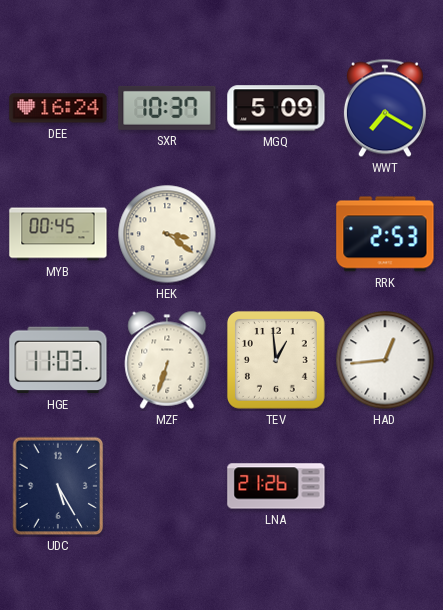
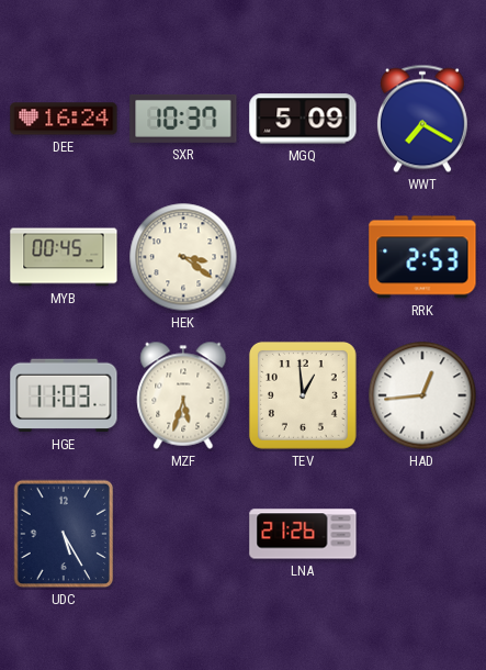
MZF: 6:33 -> 5:33
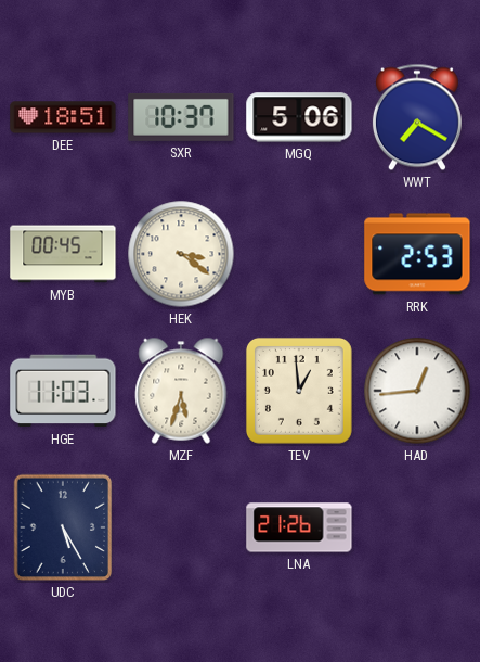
DEE: 16:24 -> 18:51
MGQ: 5:09 -> 5:06
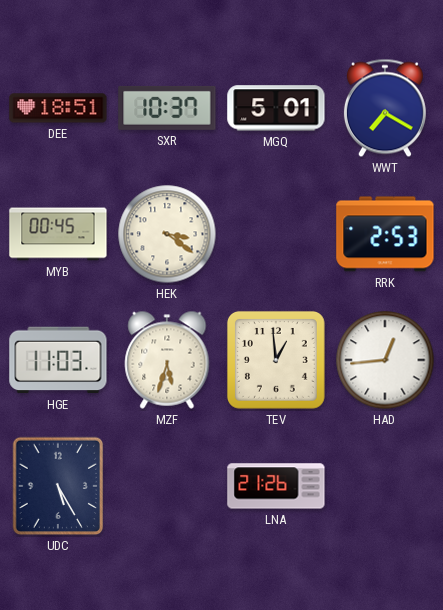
MGQ: 5:06 -> 5:01
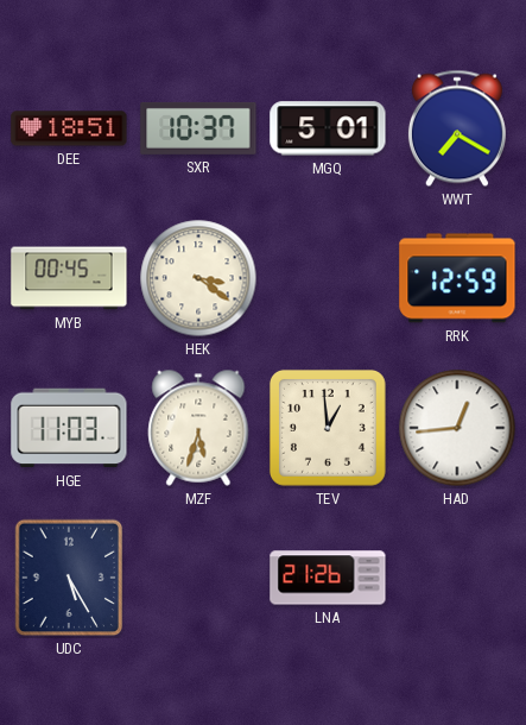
RRK: 2:53 -> 12:59
